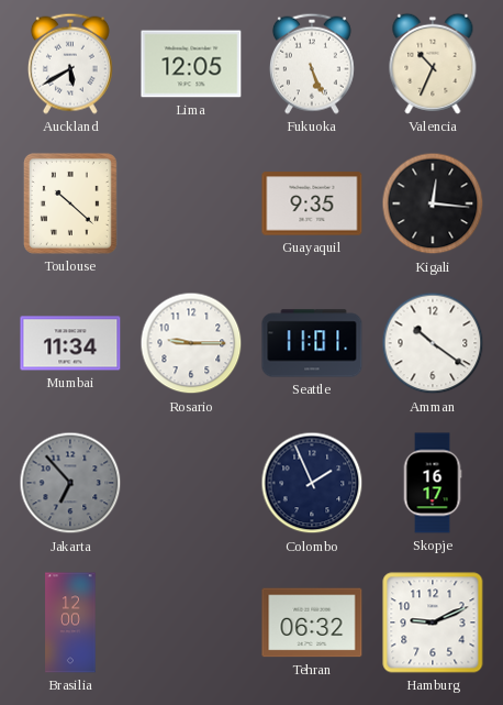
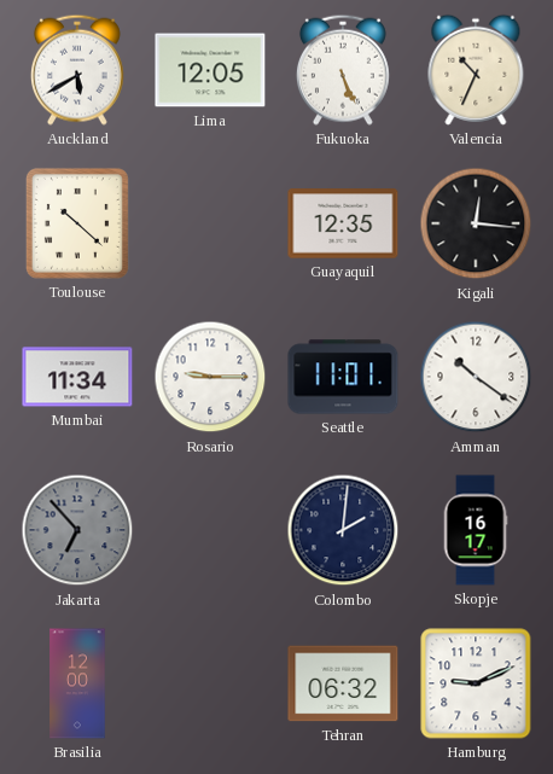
Guayaquil: 9:35 -> 12:35
Colombo: 1:56 -> 2:01
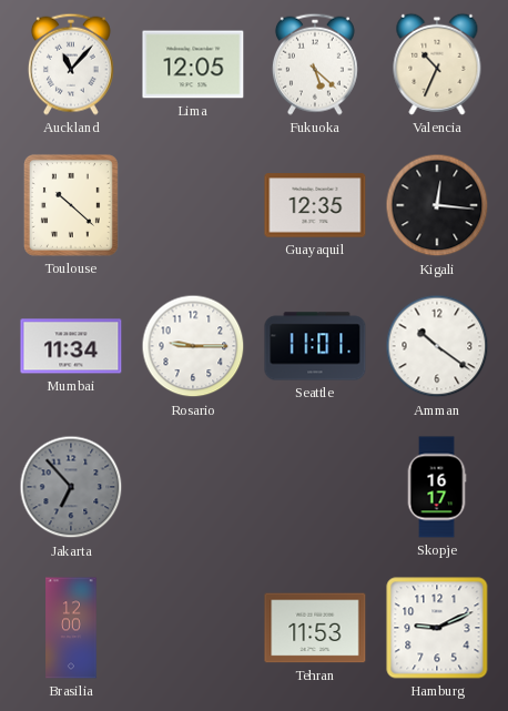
Auckland: 5:40 -> 11:07
Fukuoka: 5:26 -> 5:22
Colombo: 2:01 -> none
Tehran: 06:32 -> 11:53
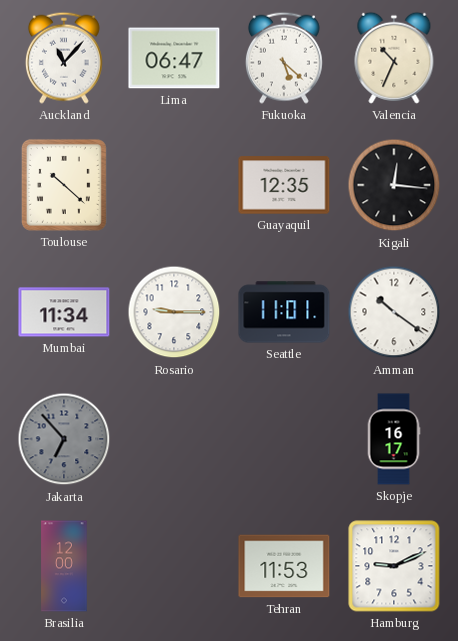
Lima: 12:05 -> 06:47
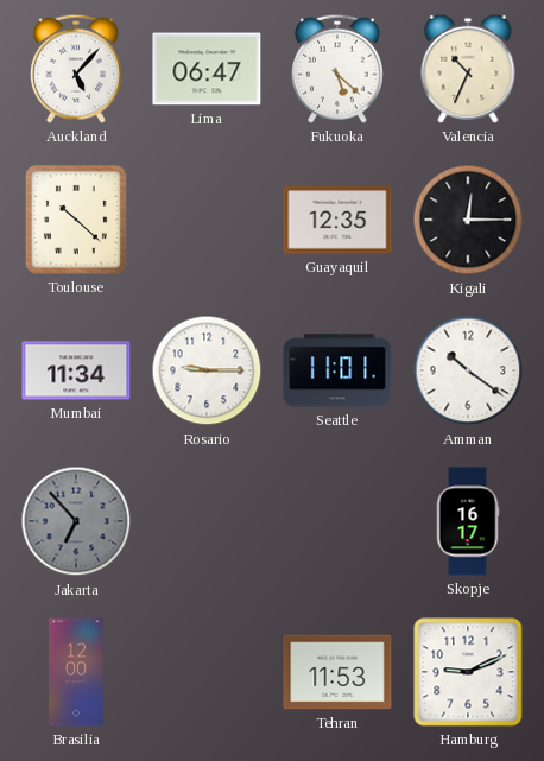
Auckland: 11:07 -> 5:07
Kigali: 12:16 -> 12:15
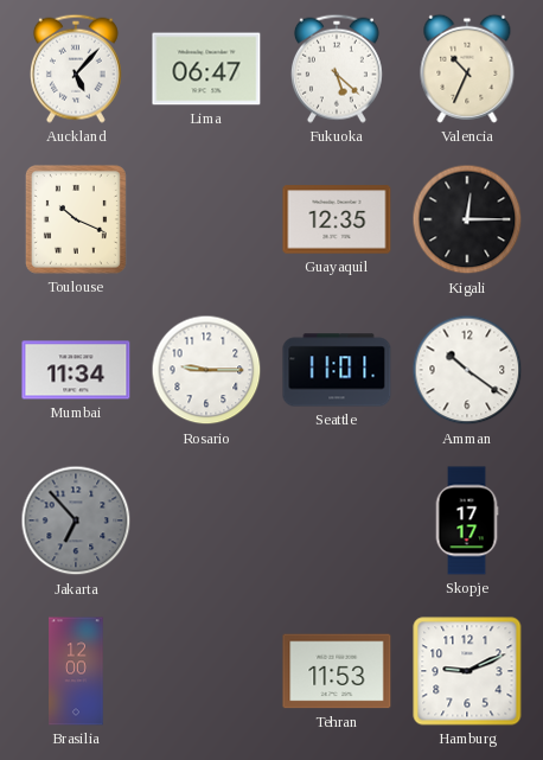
Toulouse: 10:22 -> 10:19
Skopje: 16:17 -> 17:17
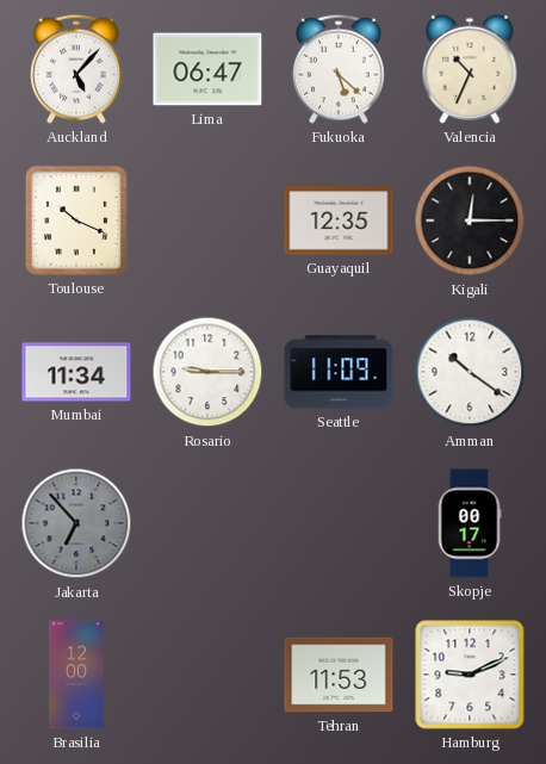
Seattle: 11:01 -> 11:09
Skopje: 17:17 -> 00:17
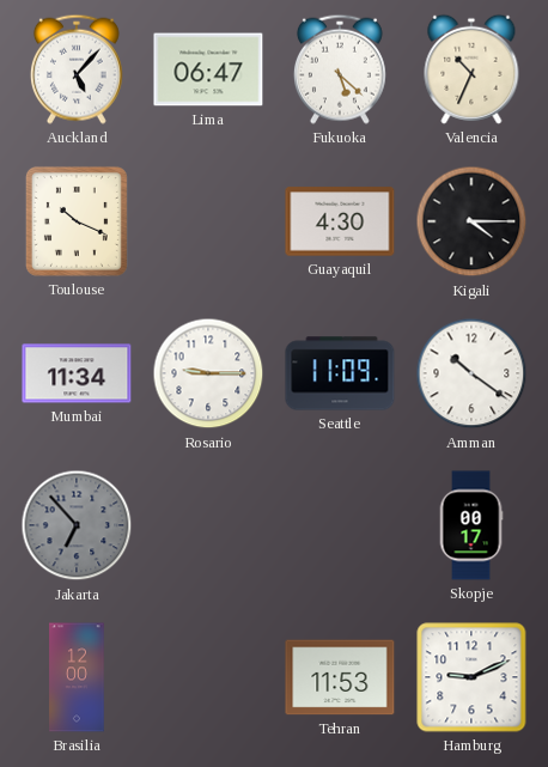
Guayaquil: 12:35 -> 4:30
Kigali: 12:15 -> 4:15
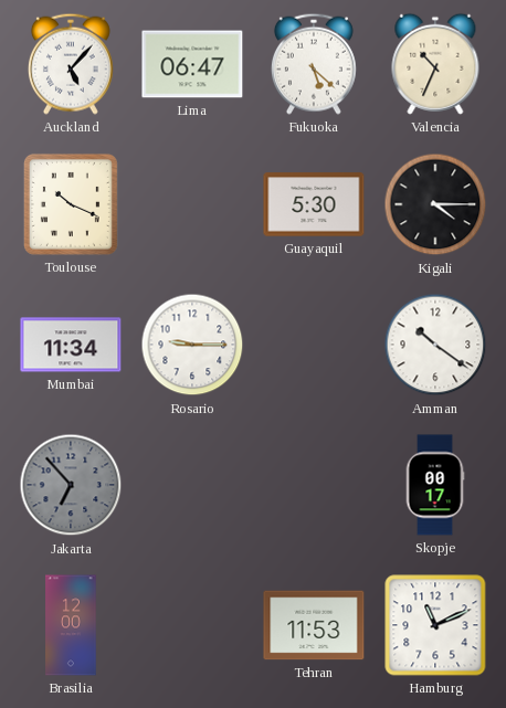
Guayaquil: 4:30 -> 5:30
Seattle: 11:09 -> none
Hamburg: 9:11 -> 11:11
